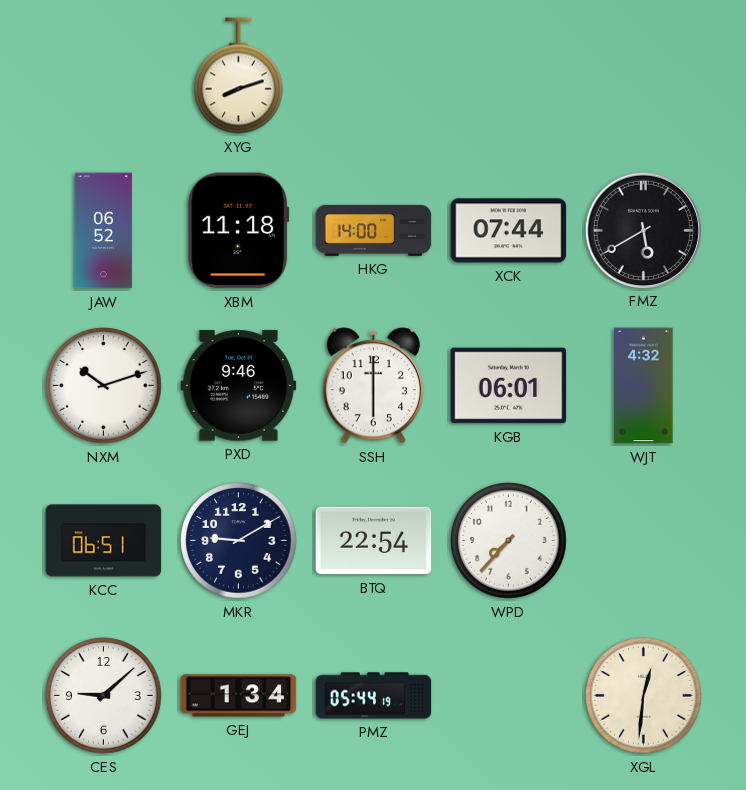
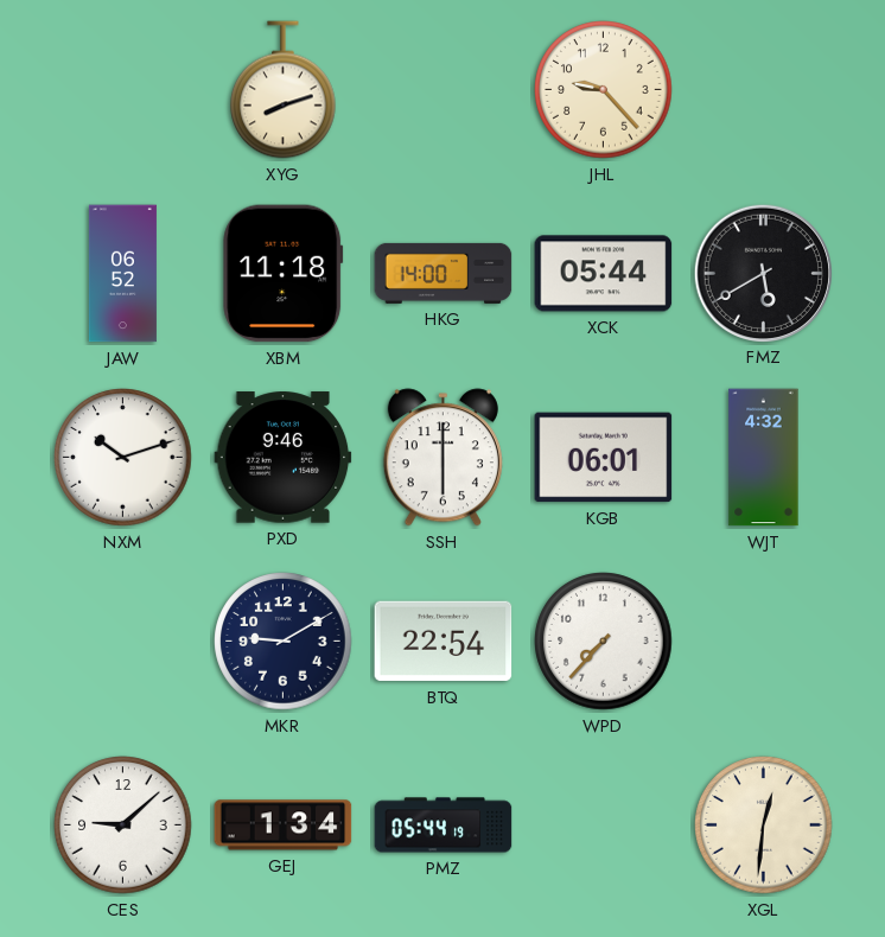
JHL: none -> 9:23
XCK: 07:44 -> 05:44
KCC: 06:51 -> none
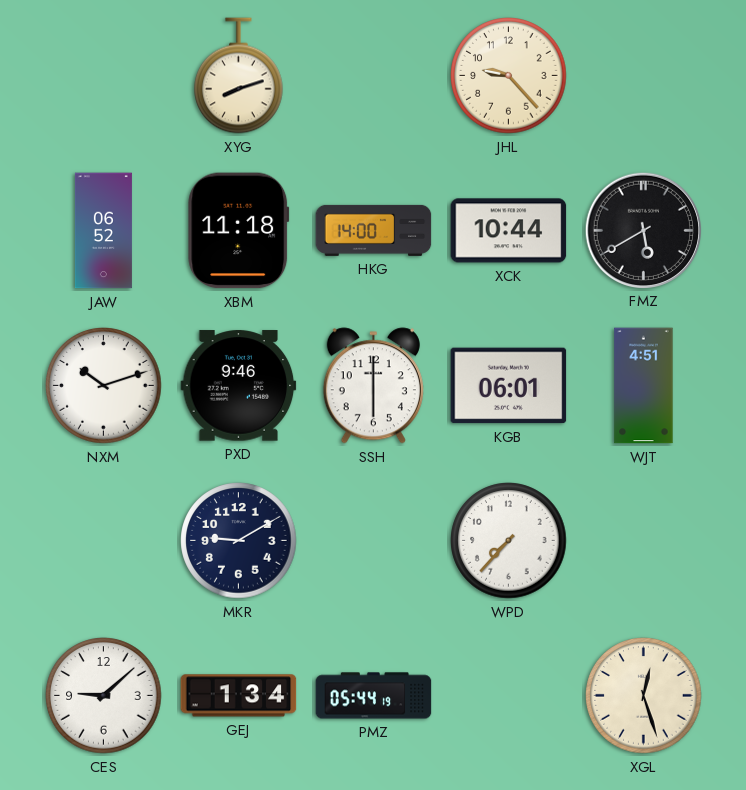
XCK: 05:44 -> 10:44
WJT: 4:32 -> 4:51
BTQ: 22:54 -> none
XGL: 12:31 -> 12:27
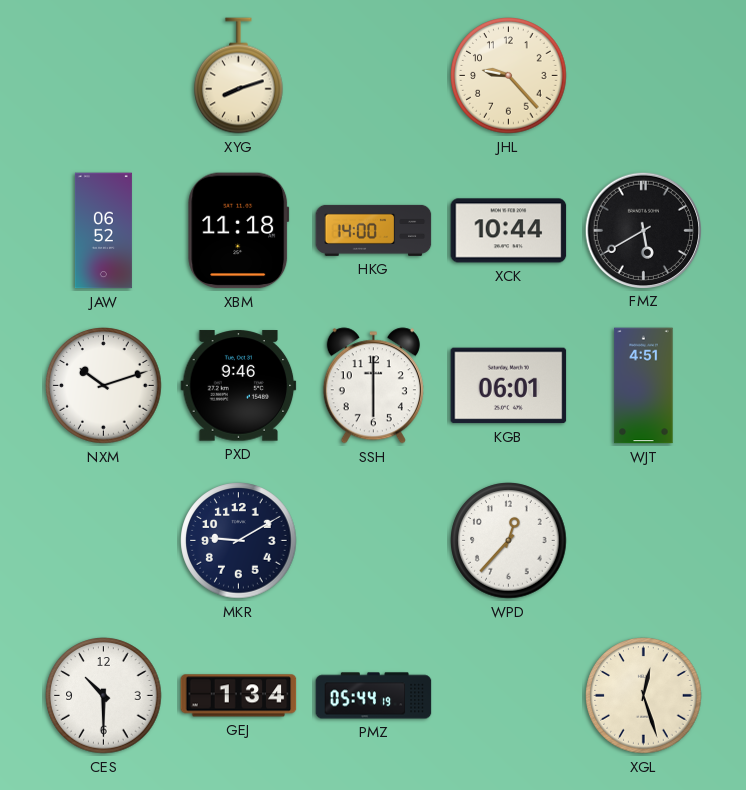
WPD: 7:37 -> 12:37
CES: 9:08 -> 10:30
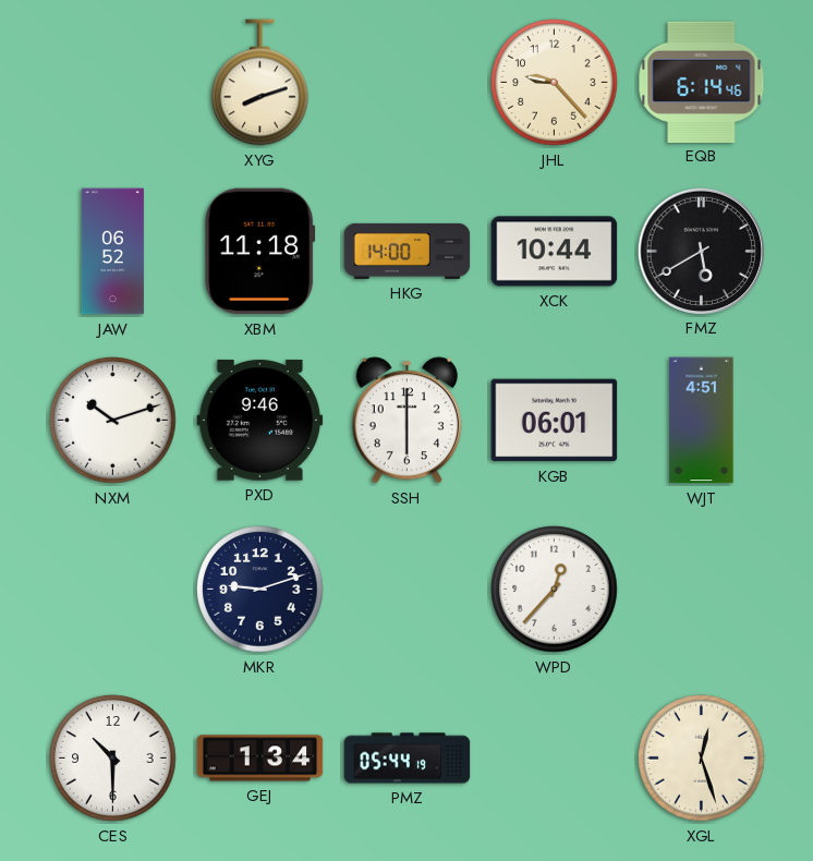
EQB: none -> 6:14
MKR: 9:10 -> 9:12
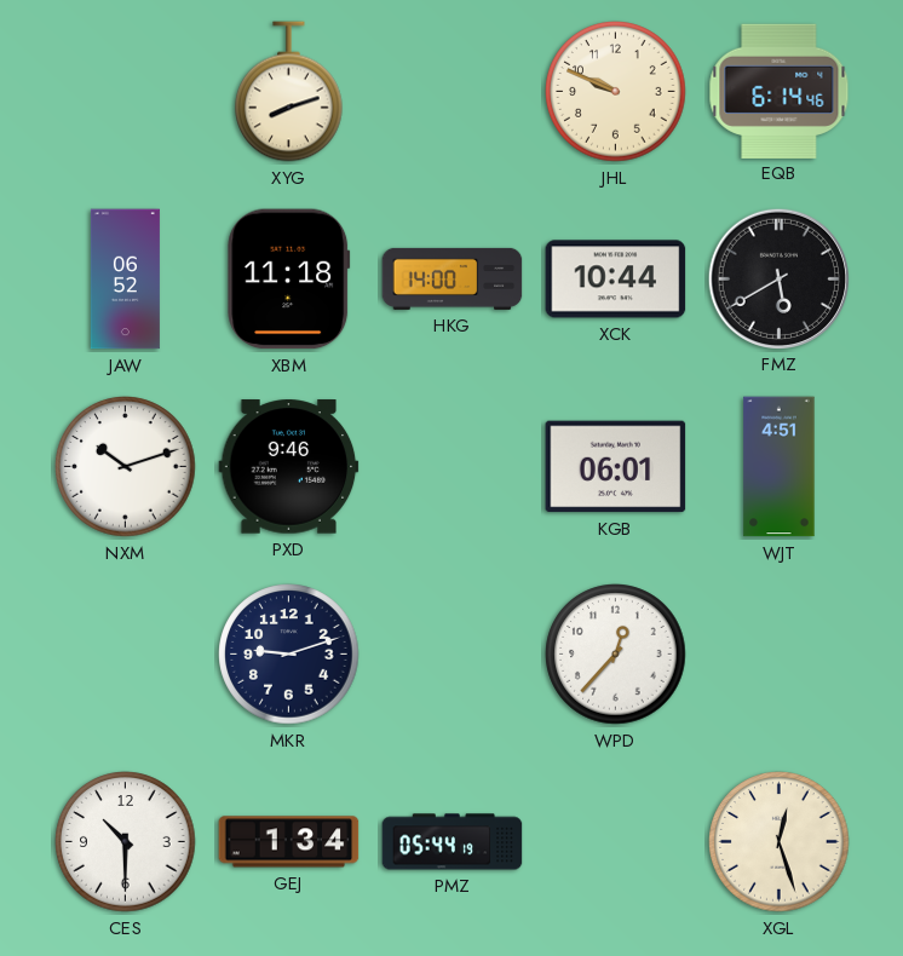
JHL: 9:23 -> 9:49
SSH: 6:00 -> none
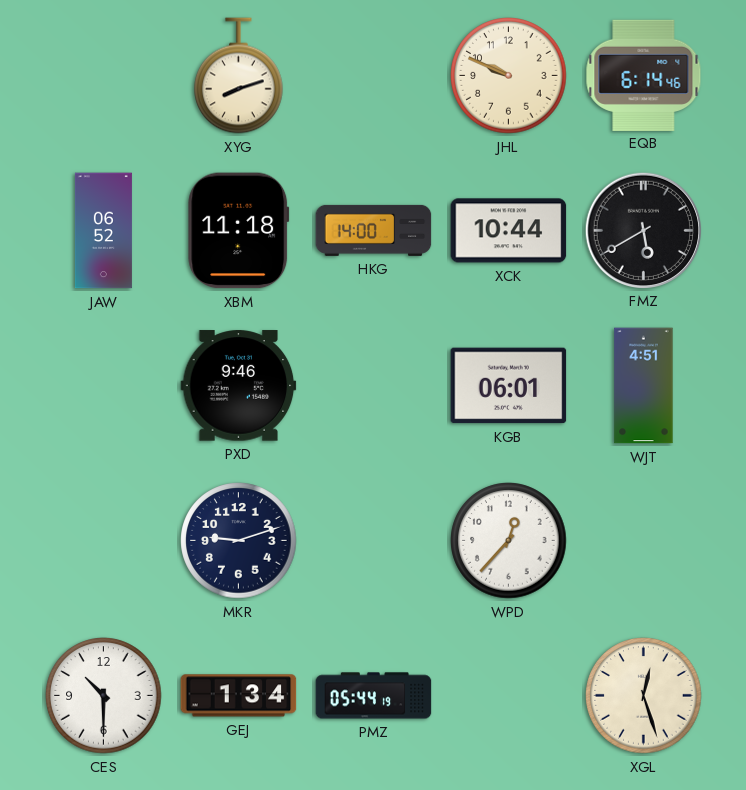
NXM: 10:12 -> none
